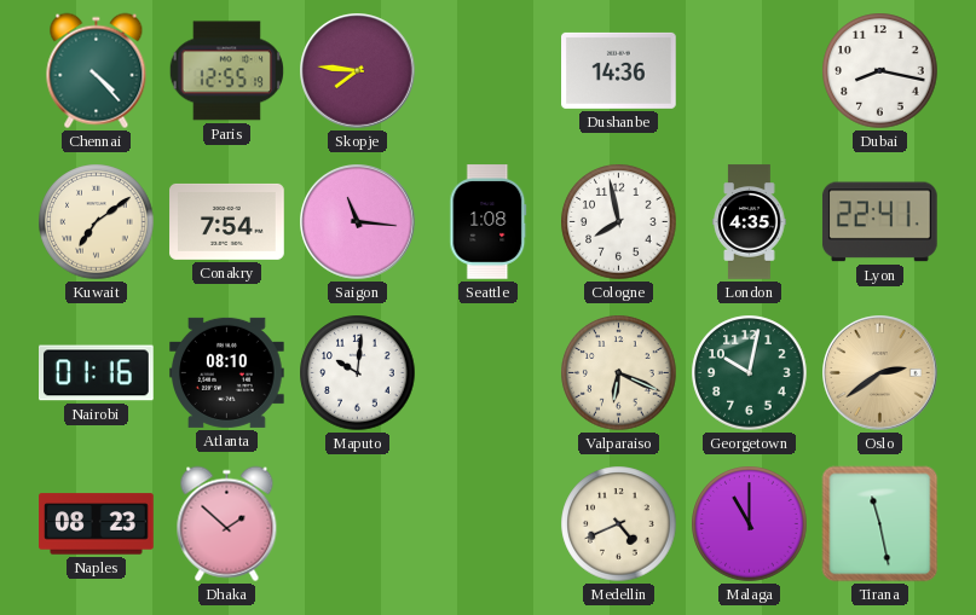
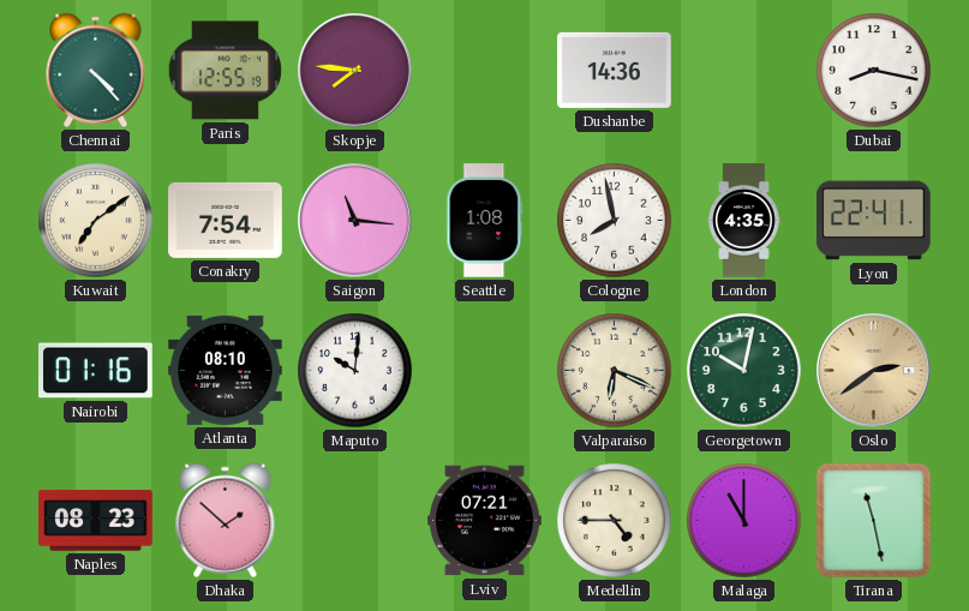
Lviv: none -> 07:21
Medellin: 4:41 -> 4:45
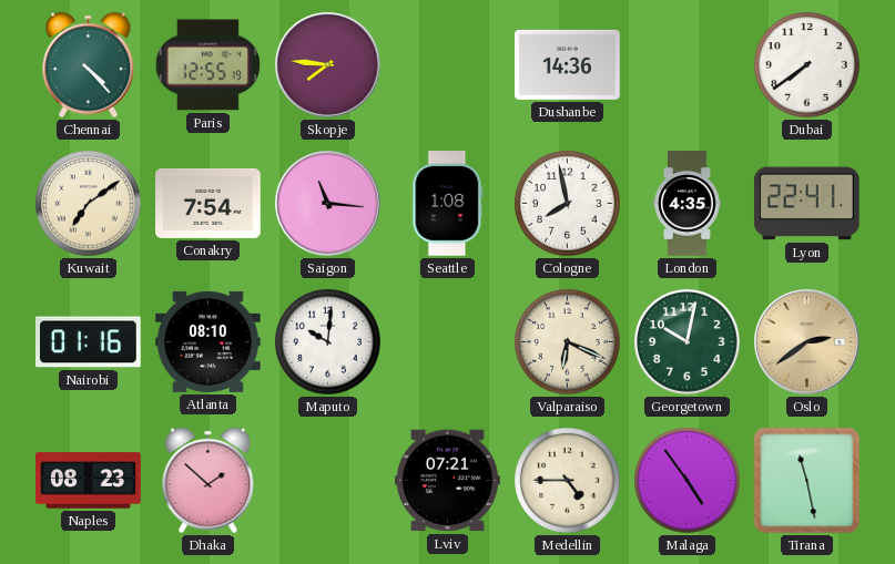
Dubai: 8:17 -> 7:39
Malaga: 11:00 -> 4:54
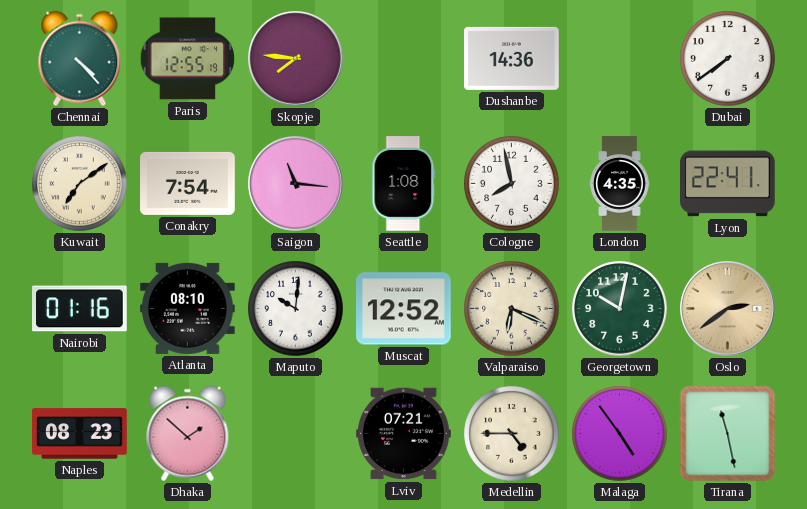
Muscat: none -> 12:52
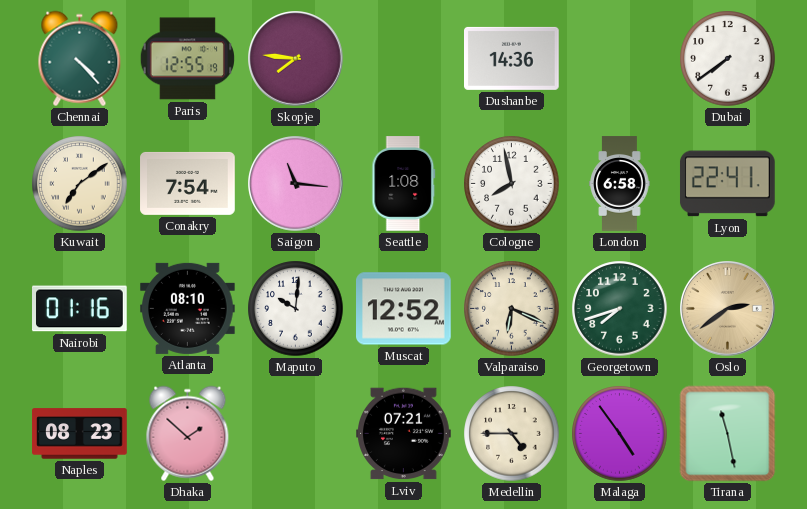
London: 4:35 -> 6:58
Georgetown: 10:02 -> 7:42
